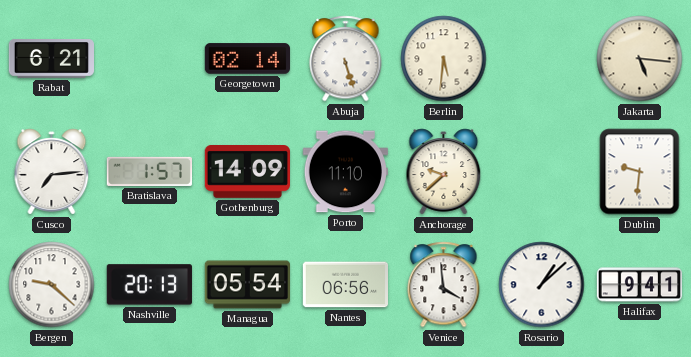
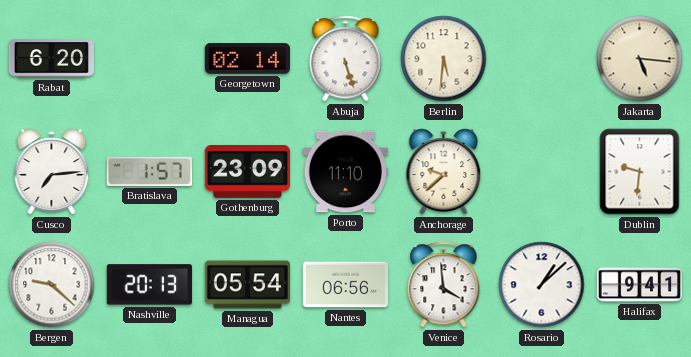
Rabat: 6:21 -> 6:20
Gothenburg: 14:09 -> 23:09
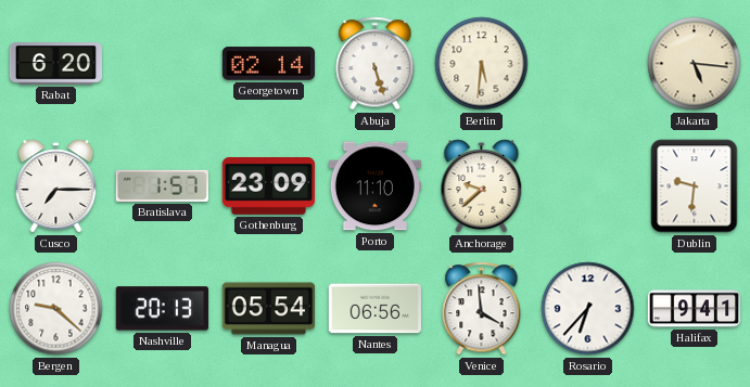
Cusco: 7:14 -> 7:15
Rosario: 1:08 -> 6:37
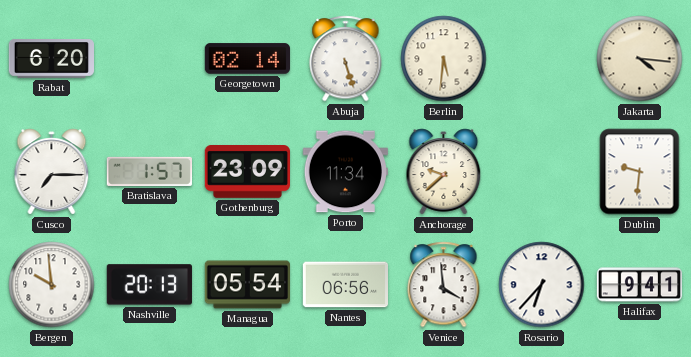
Jakarta: 5:16 -> 4:16
Porto: 11:10 -> 11:34
Bergen: 9:22 -> 9:59
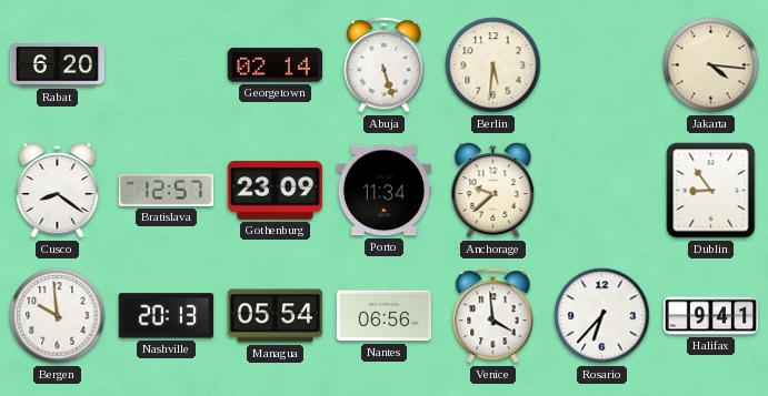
Cusco: 7:15 -> 8:21
Bratislava: 1:57 -> 12:57
Dublin: 9:31 -> 8:54
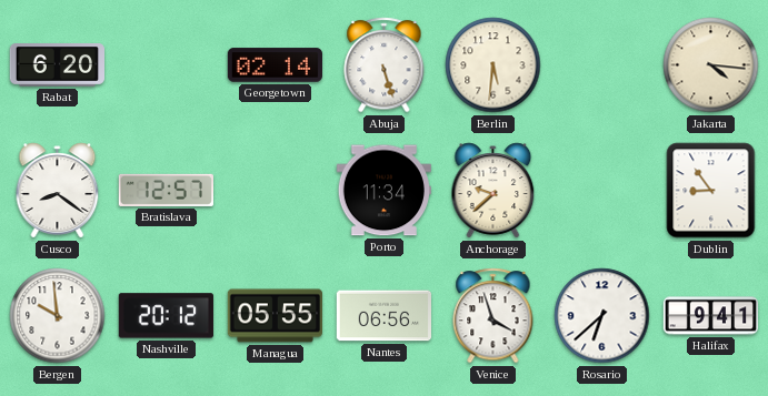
Gothenburg: 23:09 -> none
Nashville: 20:13 -> 20:12
Managua: 05:54 -> 05:55
Venice: 3:59 -> 3:57
Rosario: 6:37 -> 6:38
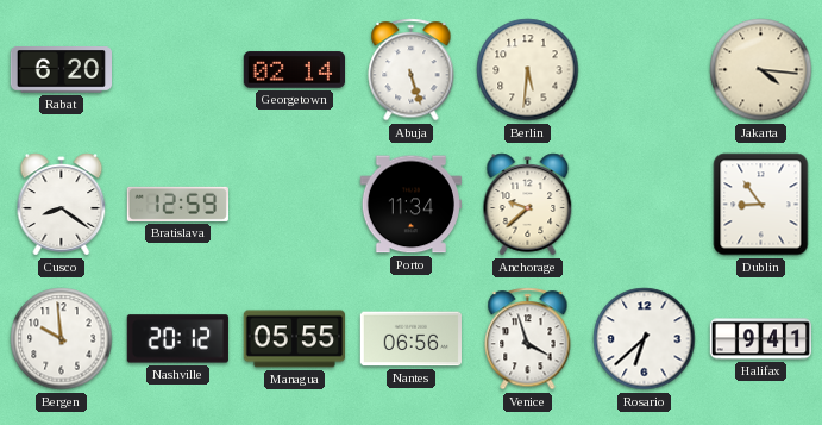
Bratislava: 12:57 -> 12:59
